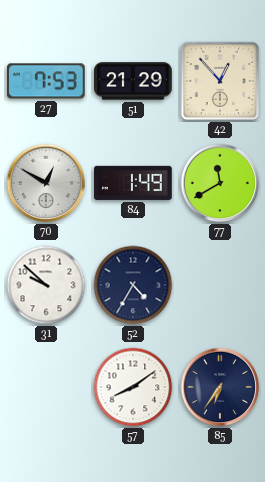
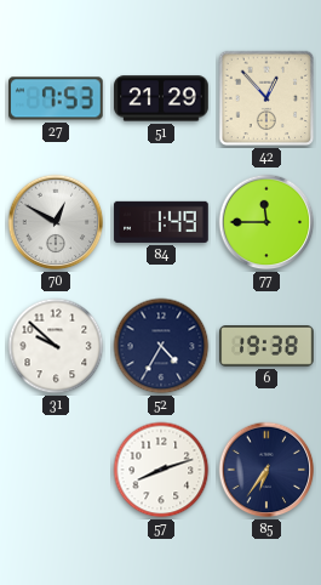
77: 11:40 -> 11:45
6: none -> 19:38
57: 8:09 -> 8:12
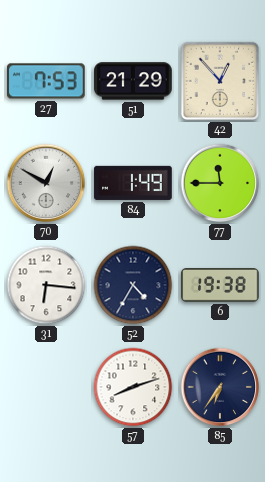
31: 9:52 -> 6:16
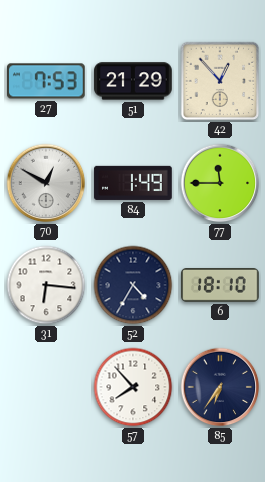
6: 19:38 -> 18:10
57: 8:12 -> 7:53
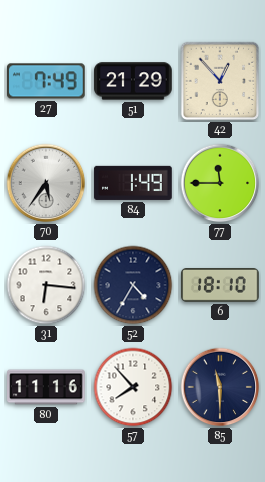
27: 7:53 -> 7:49
70: 12:50 -> 5:36
80: none -> 11:16
85: 6:36 -> 11:30
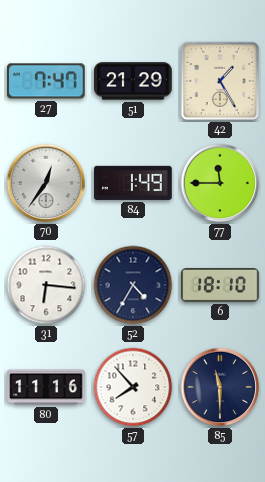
27: 7:49 -> 7:47
42: 12:53 -> 1:25
70: 5:36 -> 12:36
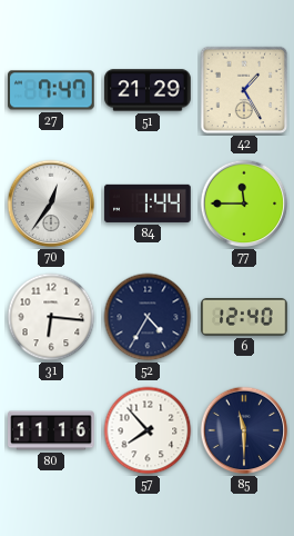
84: 1:49 -> 1:44
6: 18:10 -> 12:40
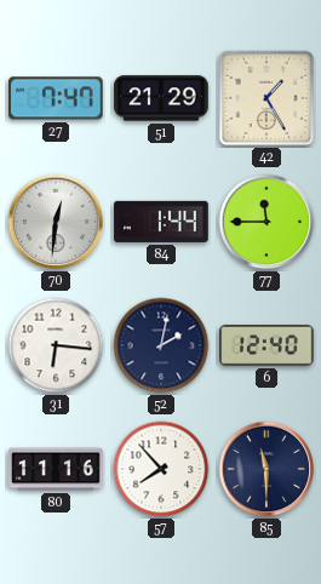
70: 12:36 -> 12:31
52: 4:35 -> 2:02
